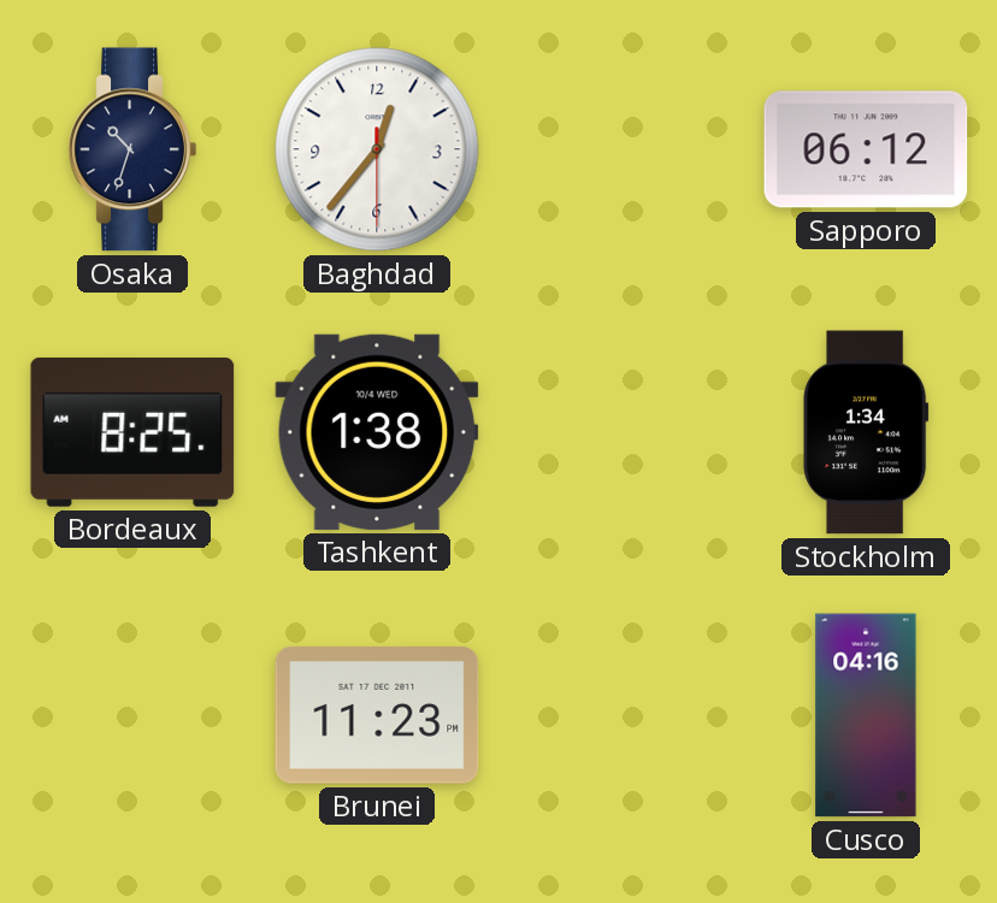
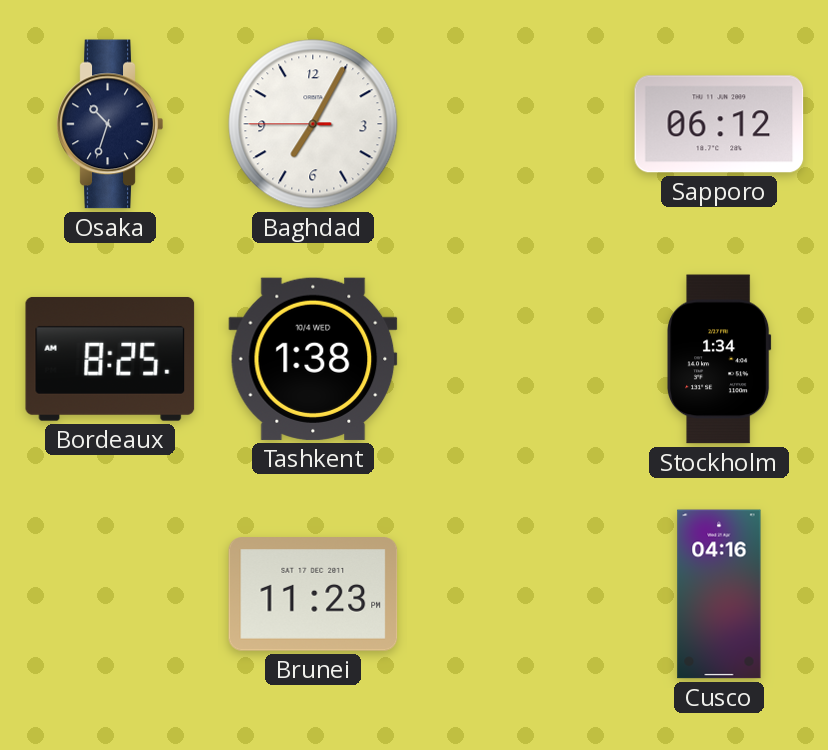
Baghdad: 12:36 -> 7:04
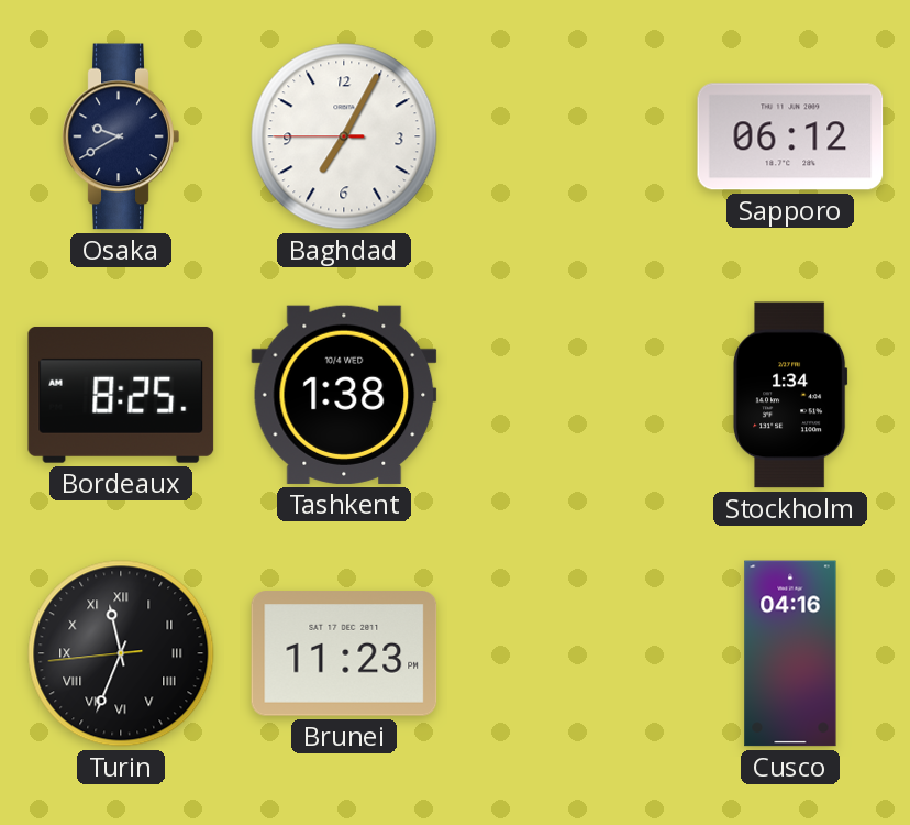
Osaka: 10:33 -> 9:40
Turin: none -> 11:33
